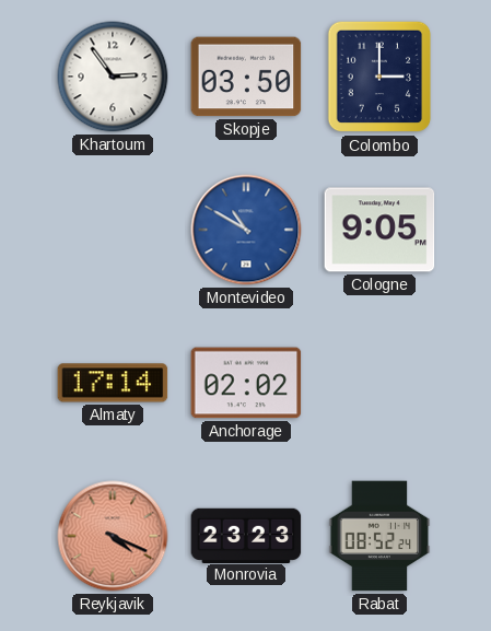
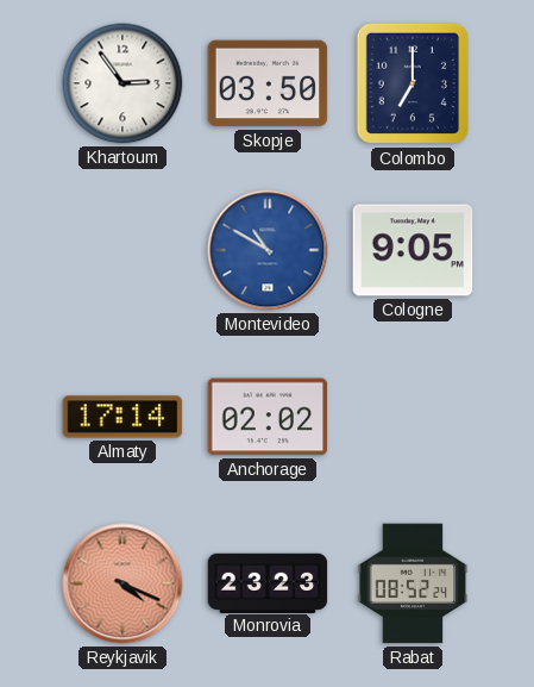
Colombo: 3:00 -> 7:00
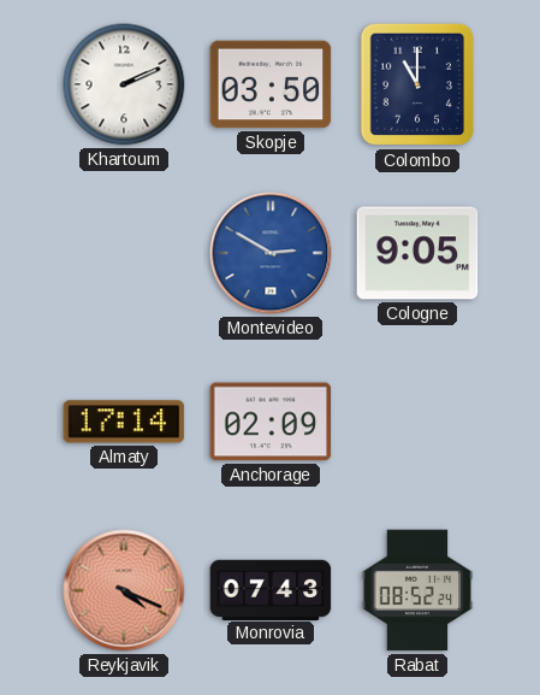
Khartoum: 2:54 -> 2:11
Colombo: 7:00 -> 11:00
Montevideo: 10:50 -> 2:50
Anchorage: 02:02 -> 02:09
Monrovia: 23:23 -> 07:43
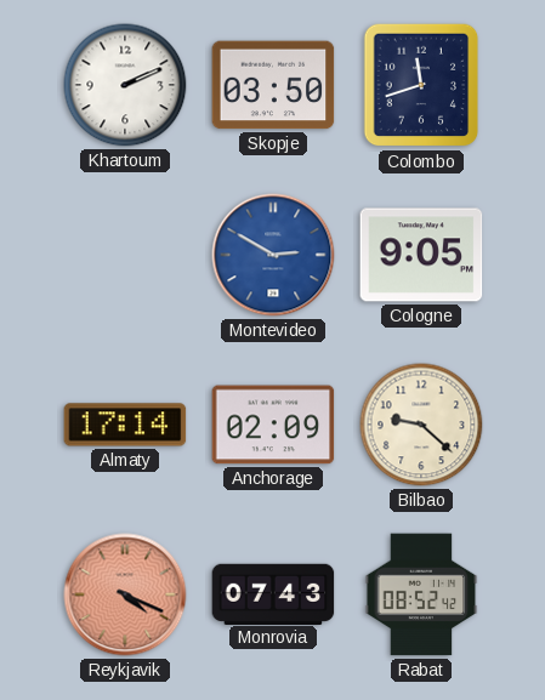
Colombo: 11:00 -> 11:42
Bilbao: none -> 9:22
Rabat: 08:52:24 -> 08:52:42
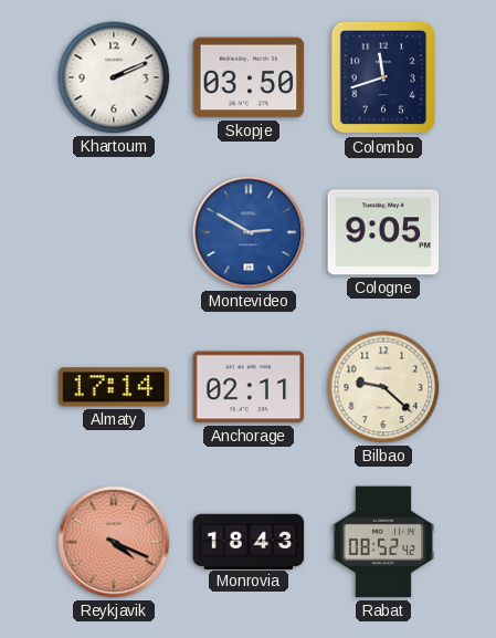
Anchorage: 02:09 -> 02:11
Monrovia: 07:43 -> 18:43
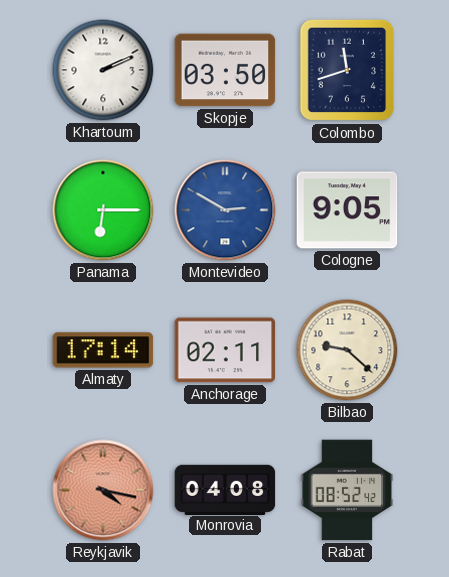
Panama: none -> 6:15
Reykjavik: 4:19 -> 4:17
Monrovia: 18:43 -> 04:08
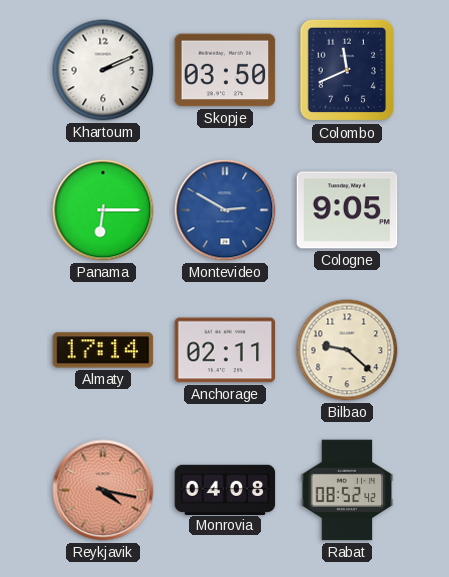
Colombo: 11:42 -> 11:41
